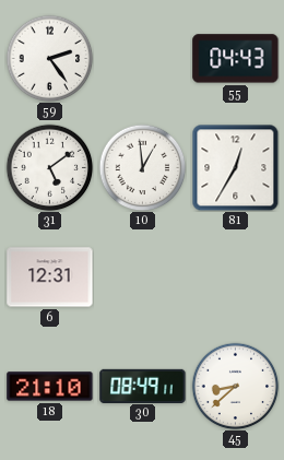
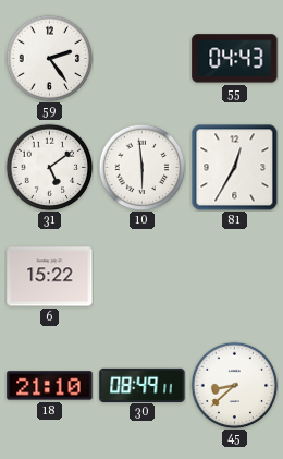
10: 12:59 -> 5:59
6: 12:31 -> 15:22
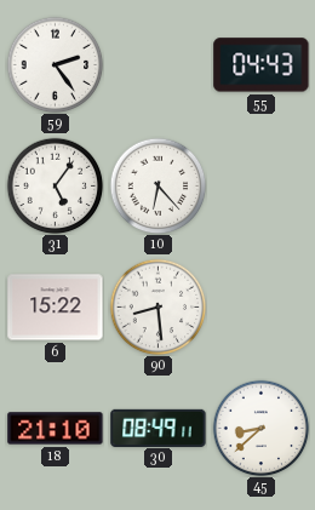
31: 5:09 -> 5:06
10: 5:59 -> 6:23
81: 12:35 -> none
90: none -> 8:29
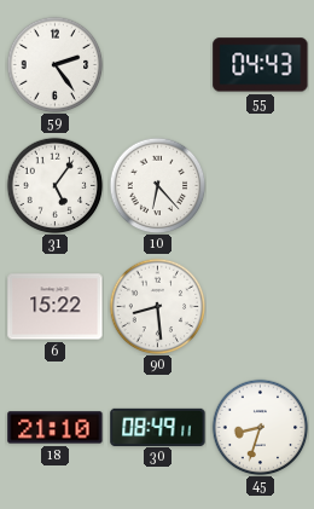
45: 8:38 -> 8:33
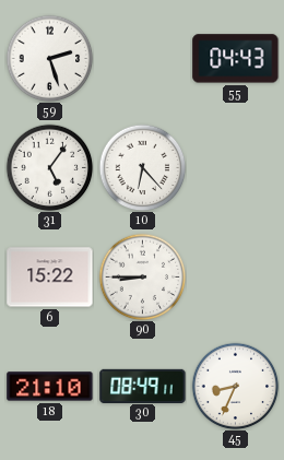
59: 2:24 -> 2:27
90: 8:29 -> 8:45
45: 8:33 -> 8:34
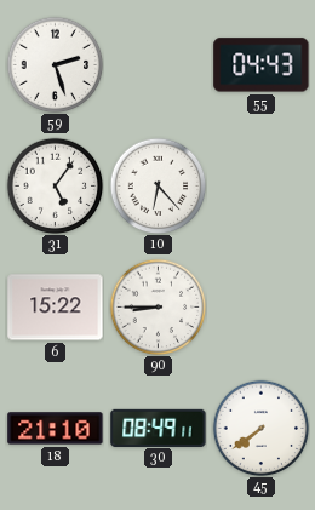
45: 8:34 -> 7:39
